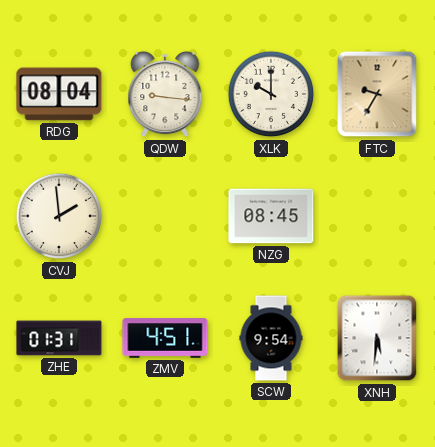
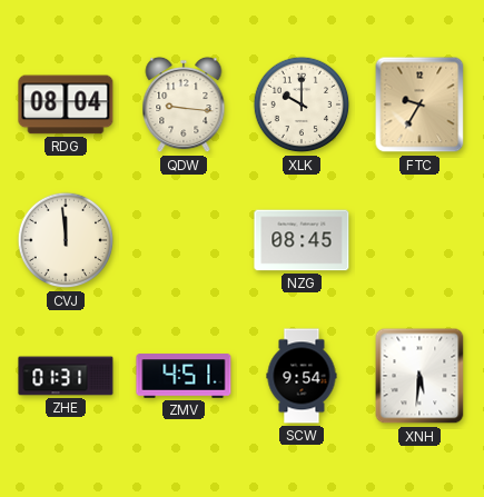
CVJ: 1:59 -> 11:59
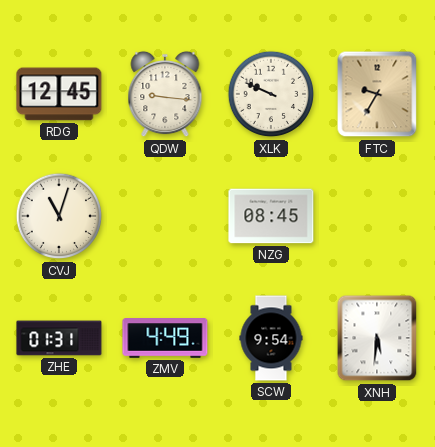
RDG: 08:04 -> 12:45
XLK: 10:00 -> 9:49
CVJ: 11:59 -> 11:03
ZMV: 4:51 -> 4:49
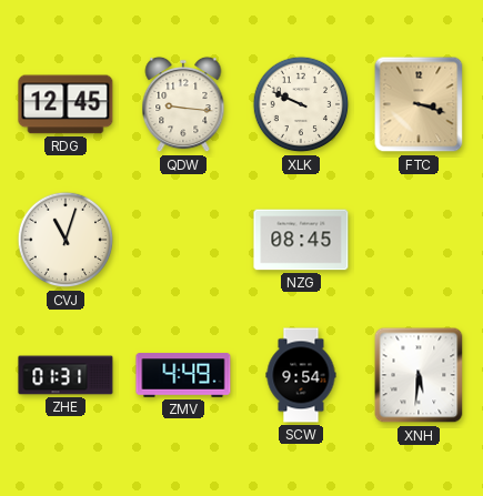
FTC: 9:35 -> 3:18
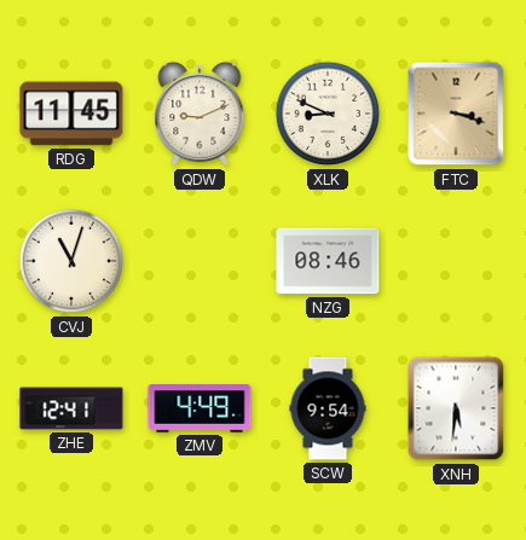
RDG: 12:45 -> 11:45
QDW: 9:16 -> 9:11
XLK: 9:49 -> 8:49
NZG: 08:45 -> 08:46
ZHE: 01:31 -> 12:41
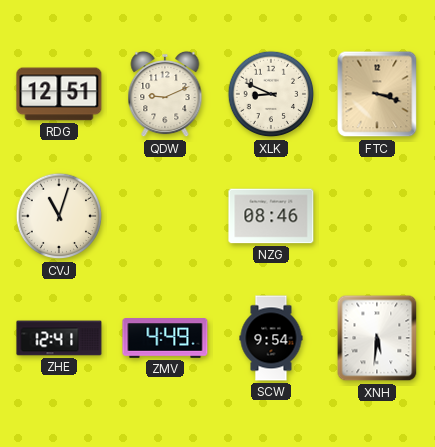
RDG: 11:45 -> 12:51
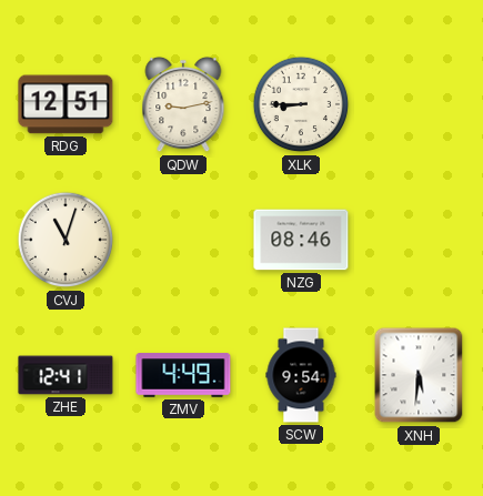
QDW: 9:11 -> 9:13
XLK: 8:49 -> 8:45
FTC: 3:18 -> none
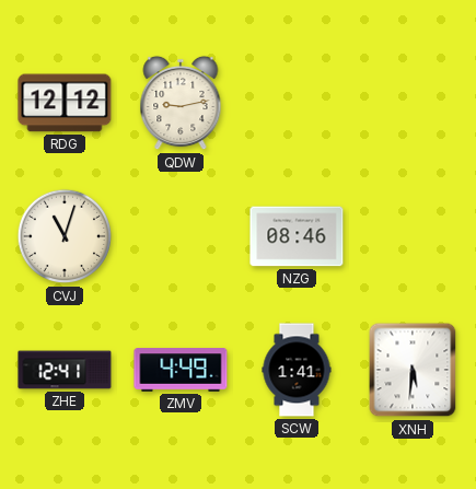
RDG: 12:51 -> 12:12
XLK: 8:45 -> none
SCW: 9:54 -> 1:41
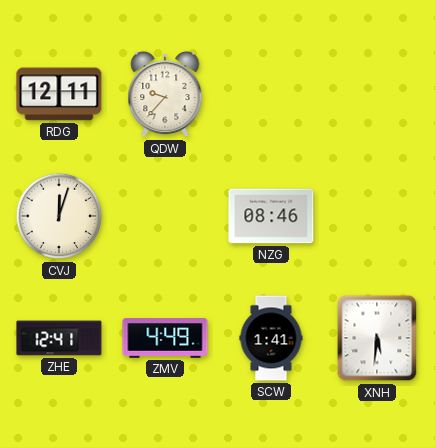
RDG: 12:12 -> 12:11
QDW: 9:13 -> 9:37
CVJ: 11:03 -> 12:03
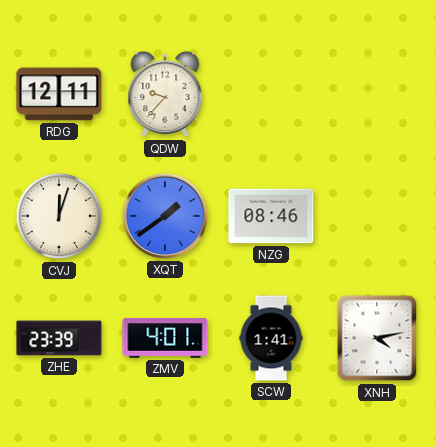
XQT: none -> 1:39
ZHE: 12:41 -> 23:39
ZMV: 4:49 -> 4:01
XNH: 5:31 -> 4:13
